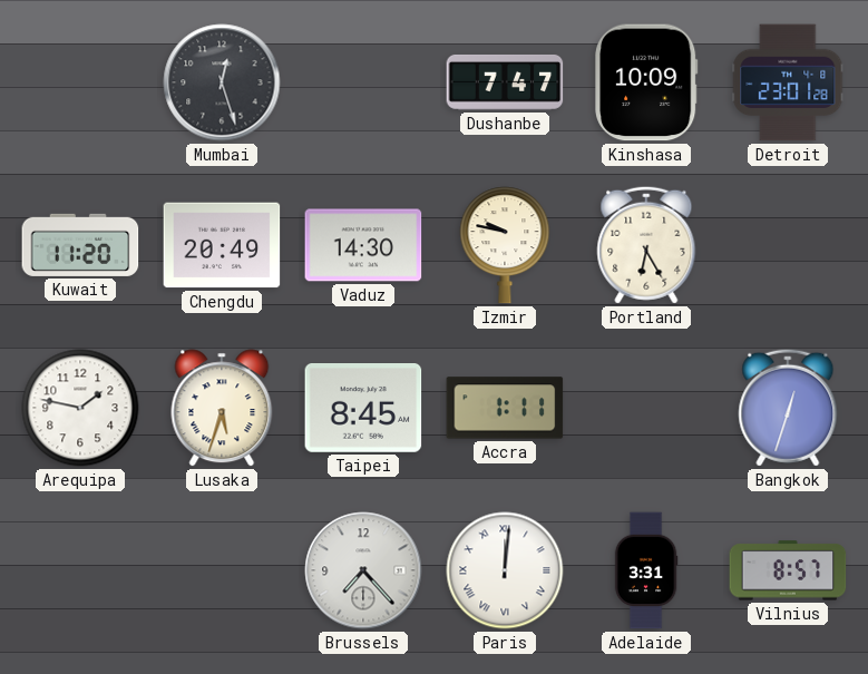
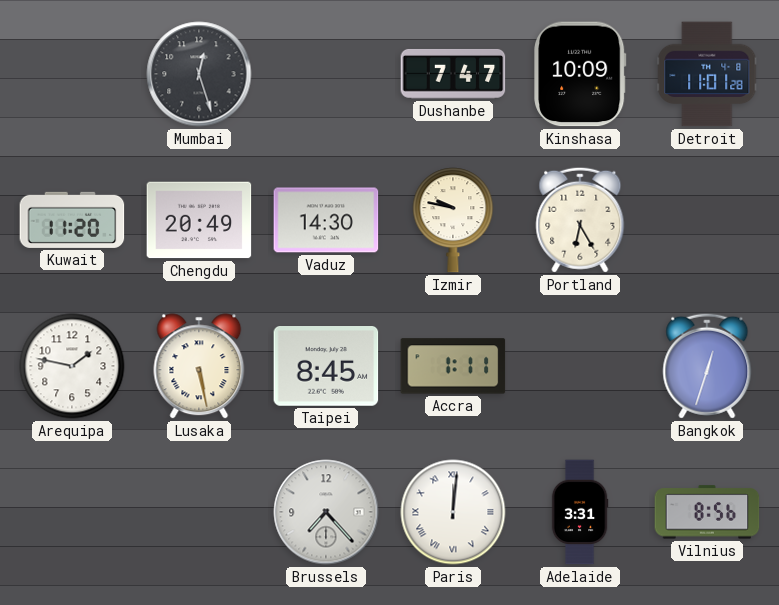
Detroit: 23:01 -> 11:01
Lusaka: 5:33 -> 5:28
Vilnius: 8:57 -> 8:56
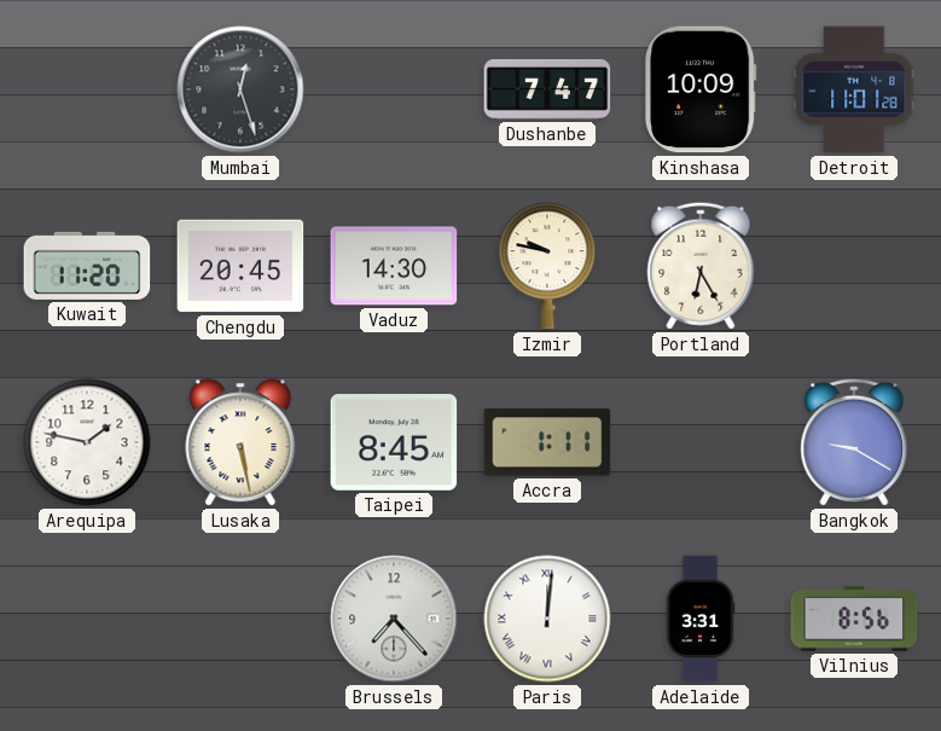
Chengdu: 20:49 -> 20:45
Bangkok: 12:33 -> 9:20
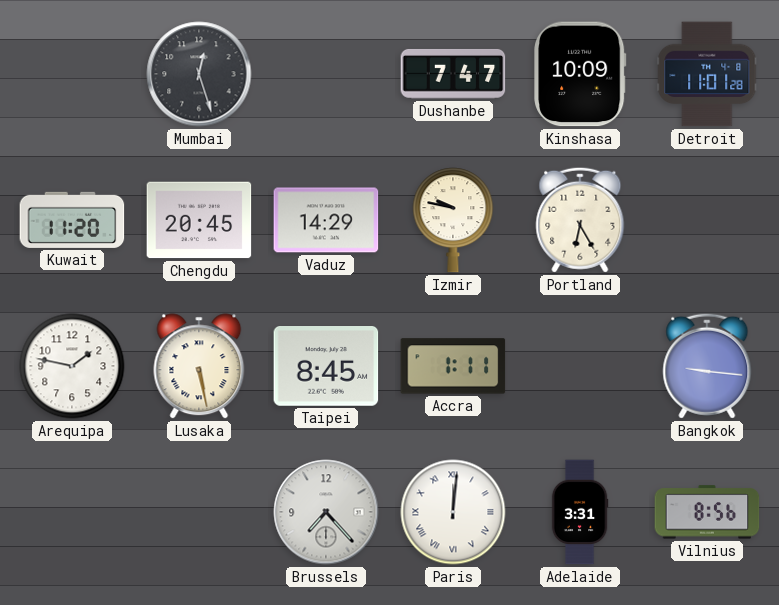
Vaduz: 14:30 -> 14:29
Bangkok: 9:20 -> 9:16
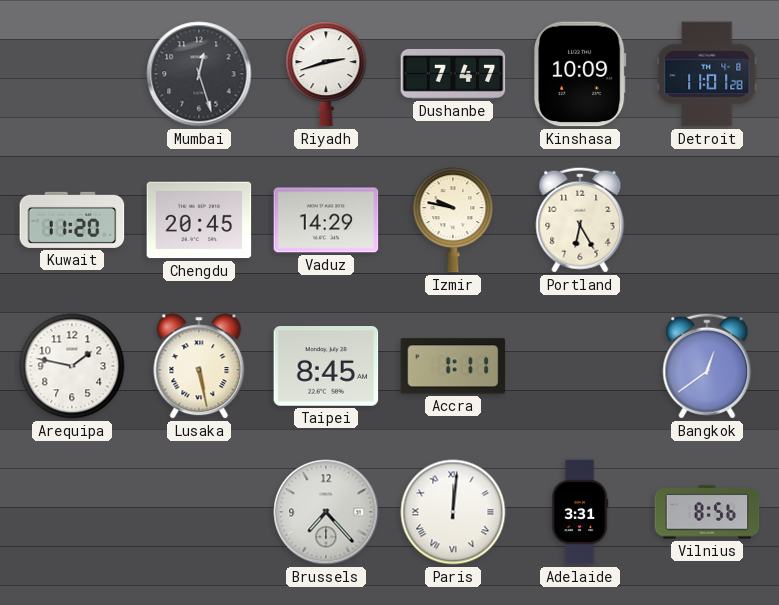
Riyadh: none -> 2:42
Bangkok: 9:16 -> 12:39
